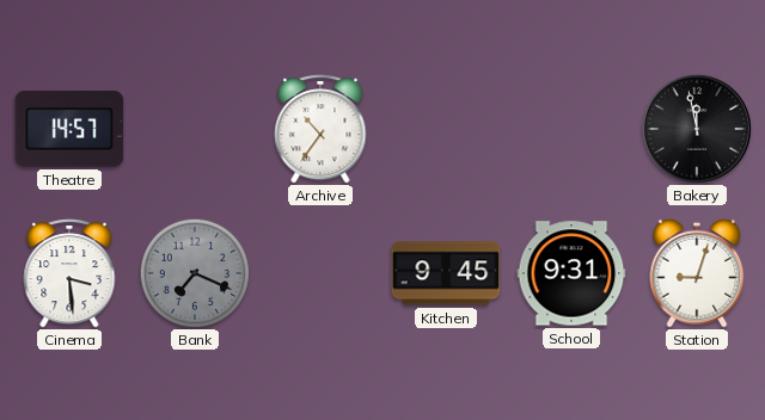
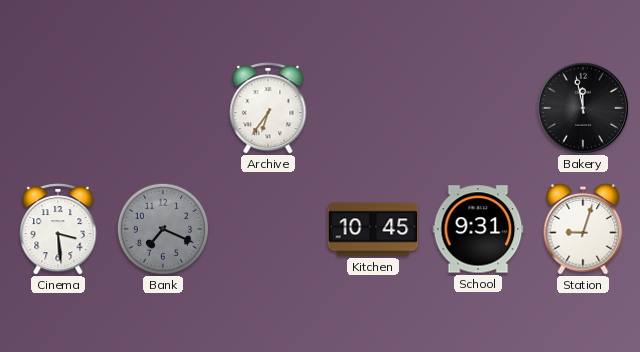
Theatre: 14:57 -> none
Archive: 10:36 -> 6:36
Kitchen: 9:45 -> 10:45
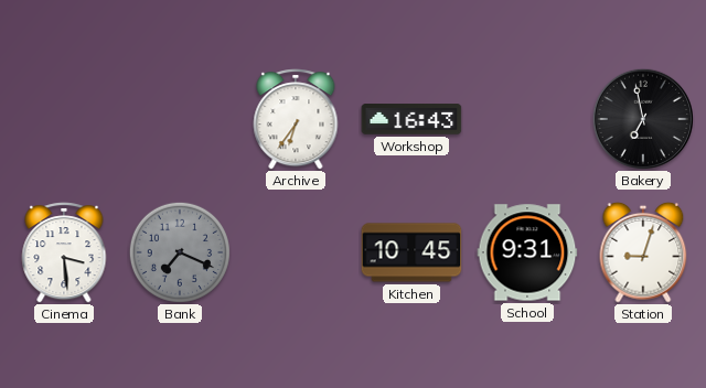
Workshop: none -> 16:43
Bakery: 11:58 -> 6:58
